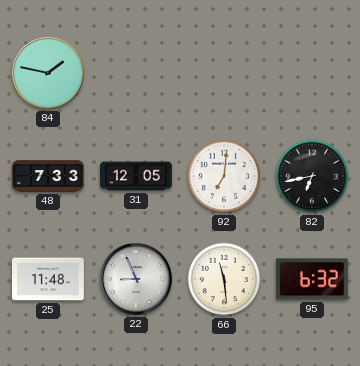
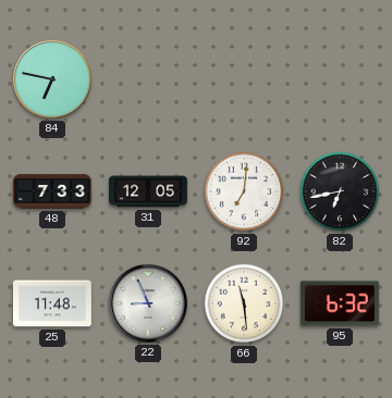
84: 1:47 -> 6:47
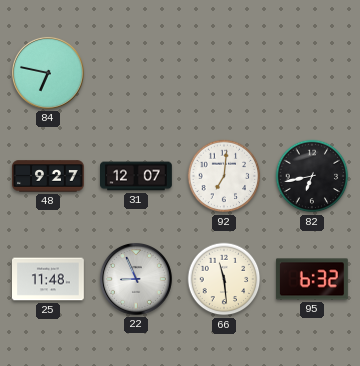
48: 7:33 -> 9:27
31: 12:05 -> 12:07
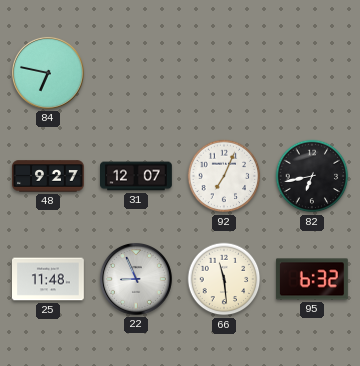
92: 7:01 -> 7:04
